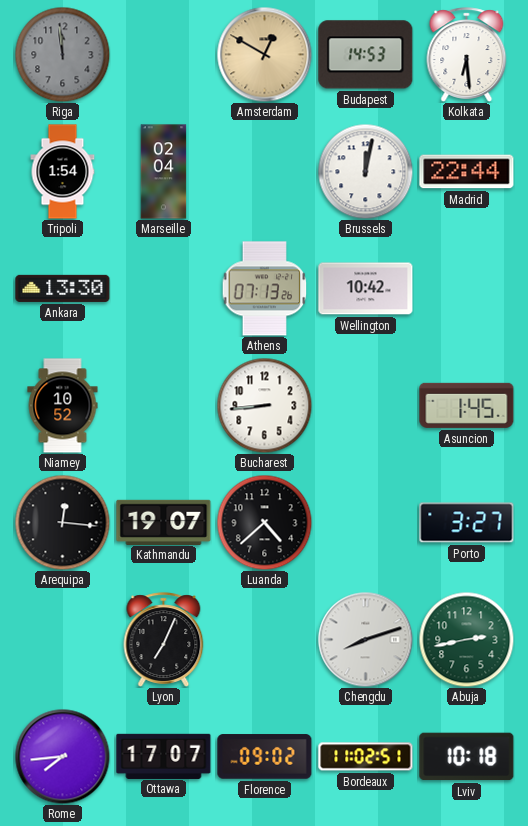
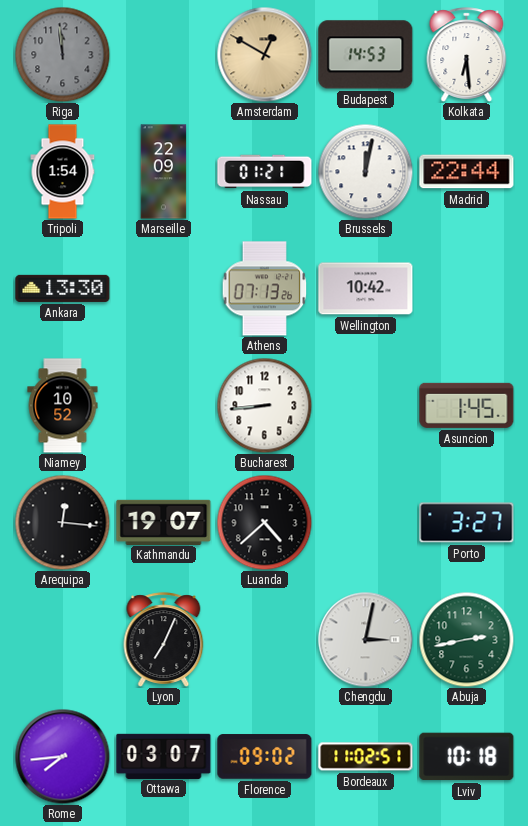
Marseille: 02:04 -> 22:09
Nassau: none -> 01:21
Chengdu: 8:12 -> 3:02
Ottawa: 17:07 -> 03:07
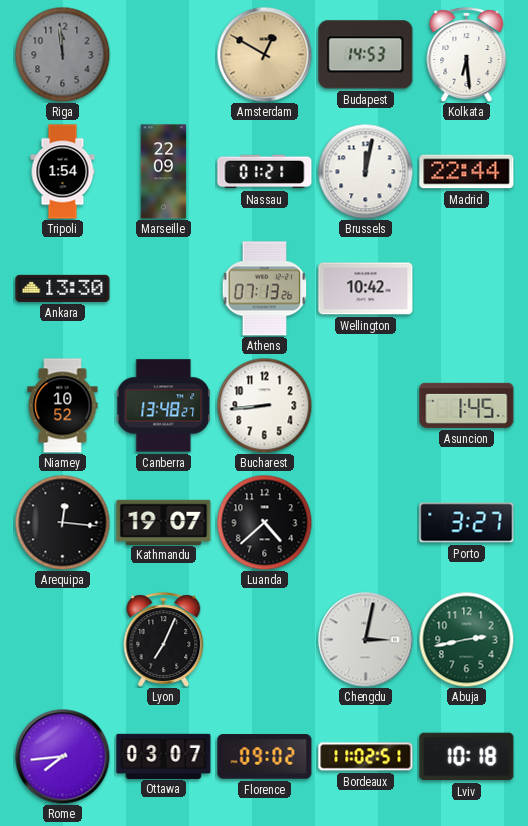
Canberra: none -> 13:48
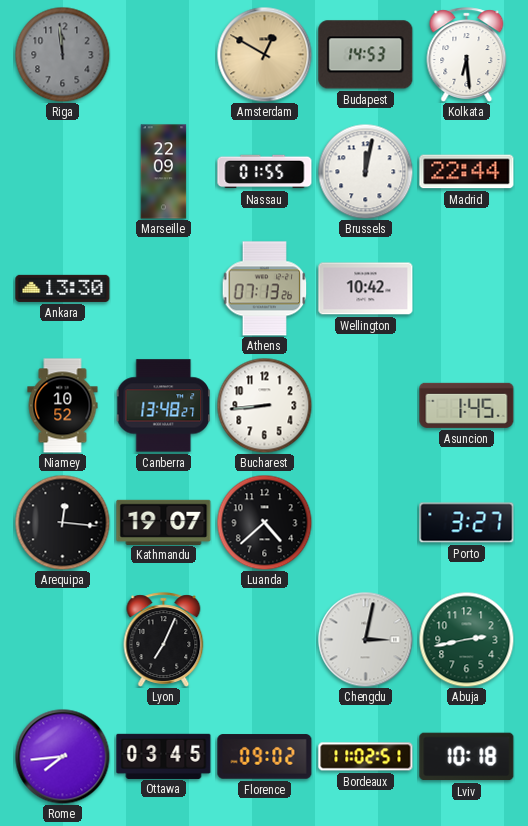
Tripoli: 1:54 -> none
Nassau: 01:21 -> 01:55
Ottawa: 03:07 -> 03:45
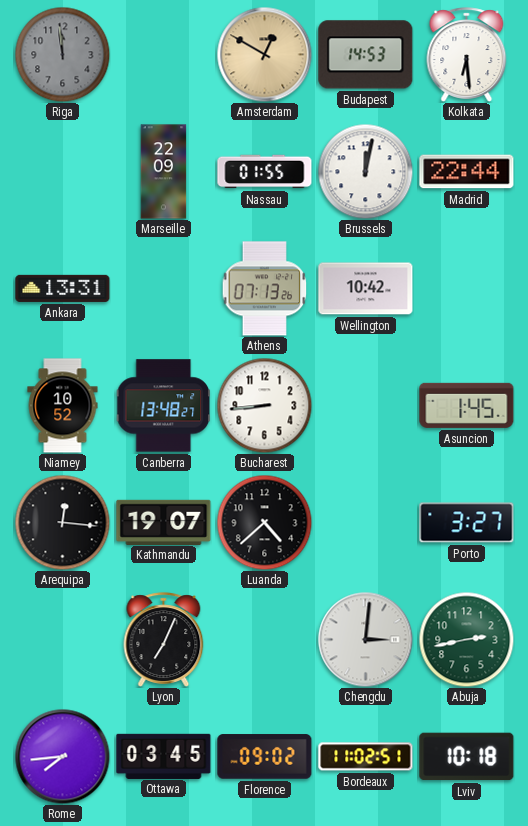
Ankara: 13:30 -> 13:31
Chengdu: 3:02 -> 3:01
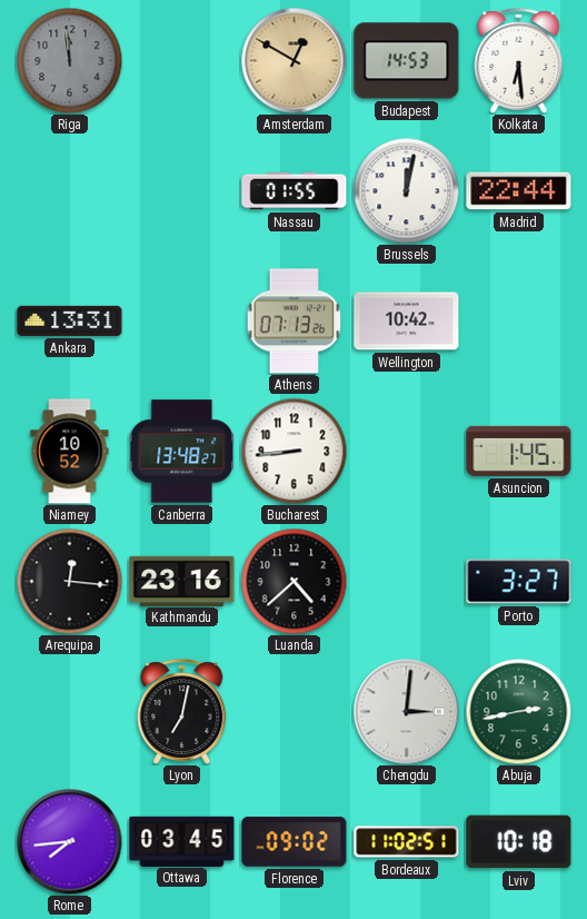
Marseille: 22:09 -> none
Kathmandu: 19:07 -> 23:16
Lyon: 7:04 -> 7:02
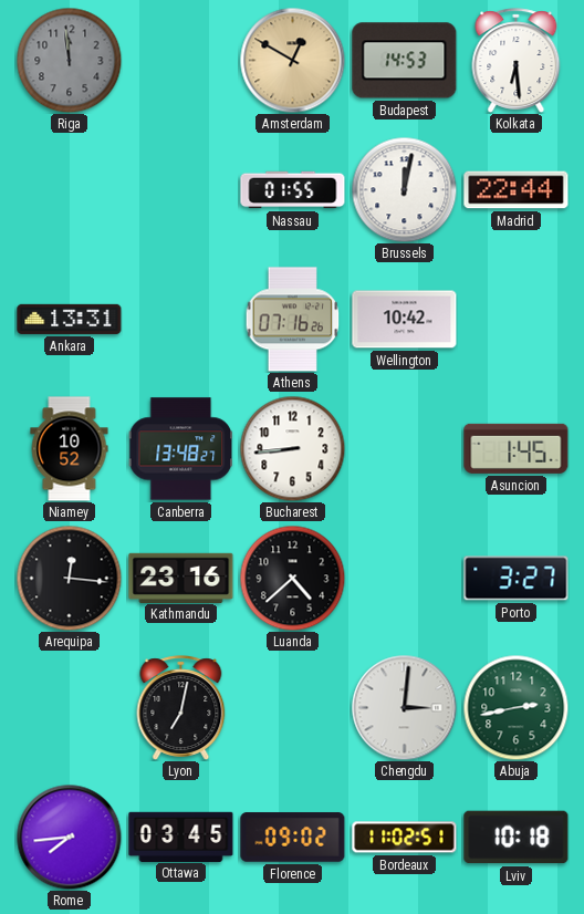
Athens: 07:13 -> 07:16
